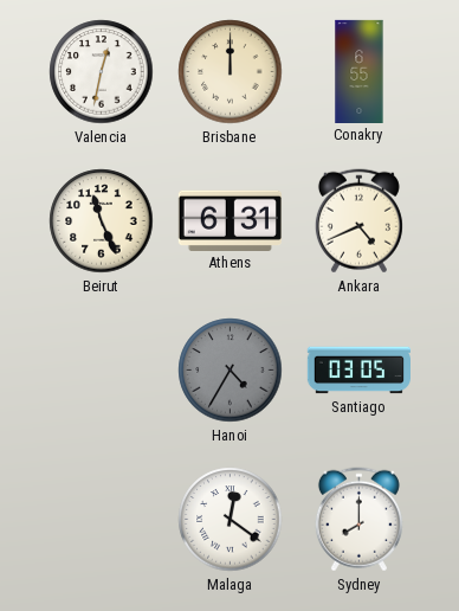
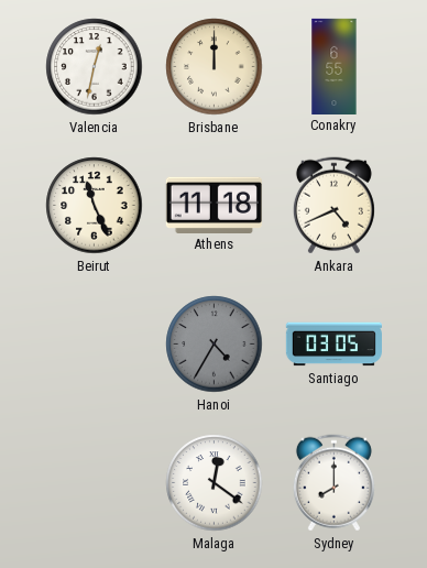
Athens: 6:31 -> 11:18
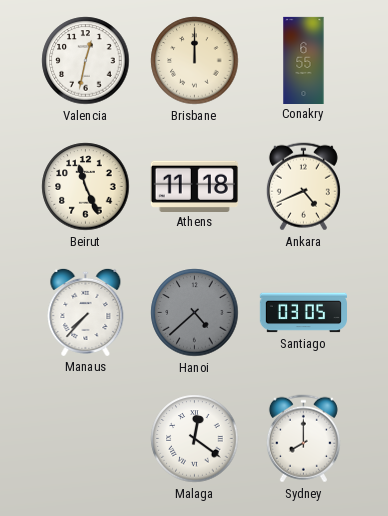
Manaus: none -> 7:37
Hanoi: 4:35 -> 4:38
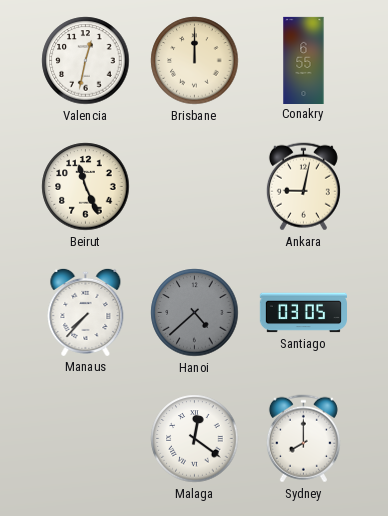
Athens: 11:18 -> none
Ankara: 4:41 -> 9:02
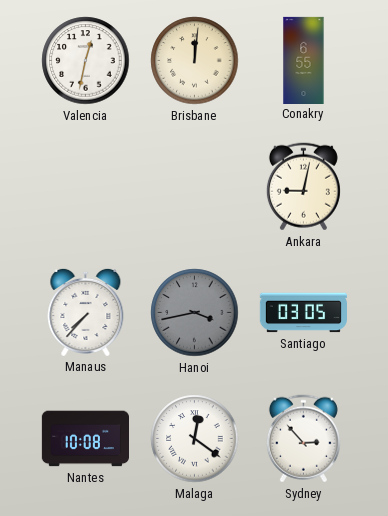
Brisbane: 12:00 -> 12:01
Beirut: 11:26 -> none
Hanoi: 4:38 -> 3:43
Nantes: none -> 10:08
Sydney: 8:00 -> 2:53
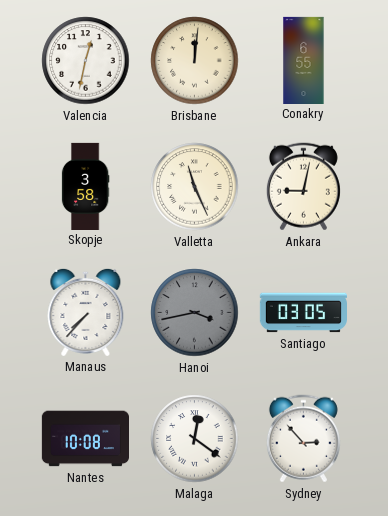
Skopje: none -> 3:58
Valletta: none -> 11:26
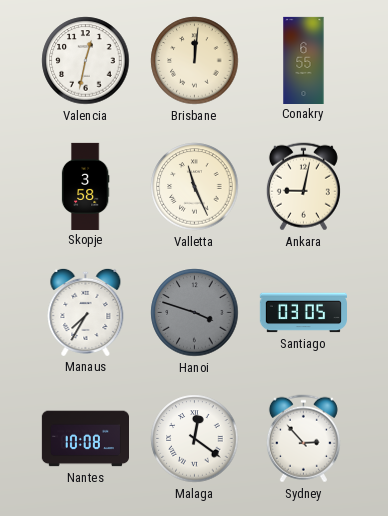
Manaus: 7:37 -> 7:35
Hanoi: 3:43 -> 3:48
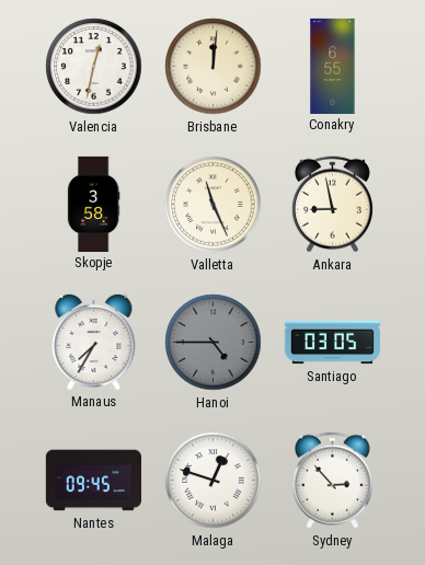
Ankara: 9:02 -> 8:58
Hanoi: 3:48 -> 4:45
Nantes: 10:08 -> 09:45
Malaga: 12:21 -> 12:48
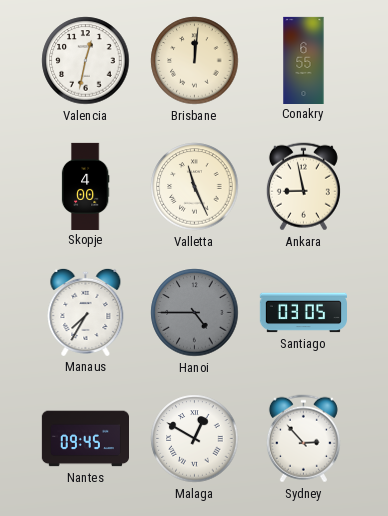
Skopje: 3:58 -> 4:00
Malaga: 12:48 -> 12:50
